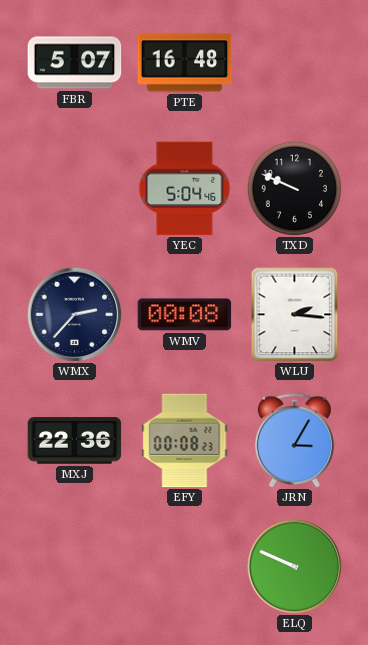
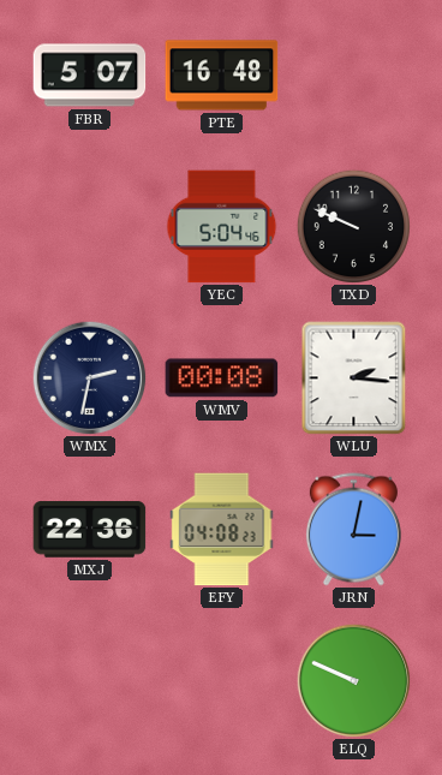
WMX: 2:37 -> 2:32
EFY: 00:08 -> 04:08
JRN: 3:05 -> 3:02
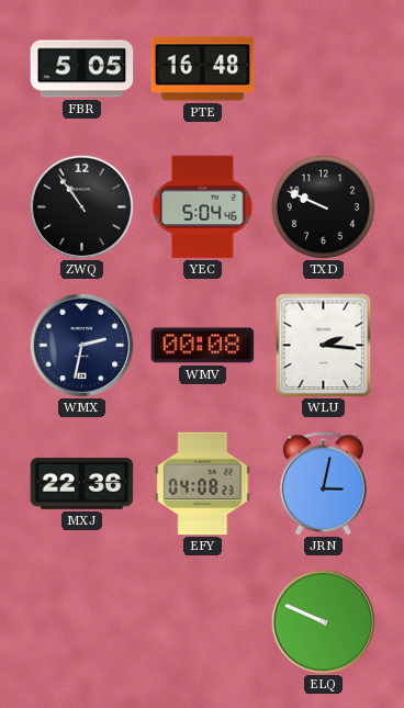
FBR: 5:07 -> 5:05
ZWQ: none -> 10:54
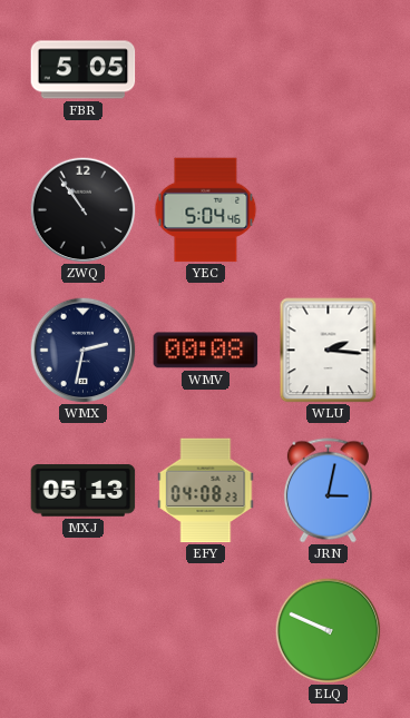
PTE: 16:48 -> none
TXD: 9:49 -> none
MXJ: 22:36 -> 05:13
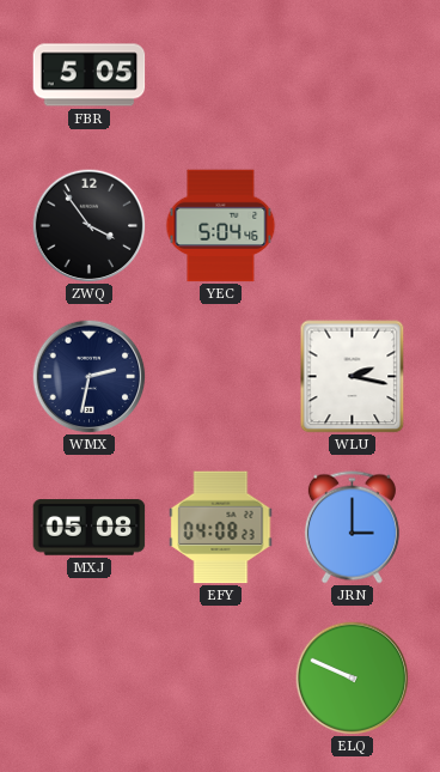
ZWQ: 10:54 -> 3:54
WMV: 00:08 -> none
WLU: 2:16 -> 2:17
MXJ: 05:13 -> 05:08
JRN: 3:02 -> 3:00
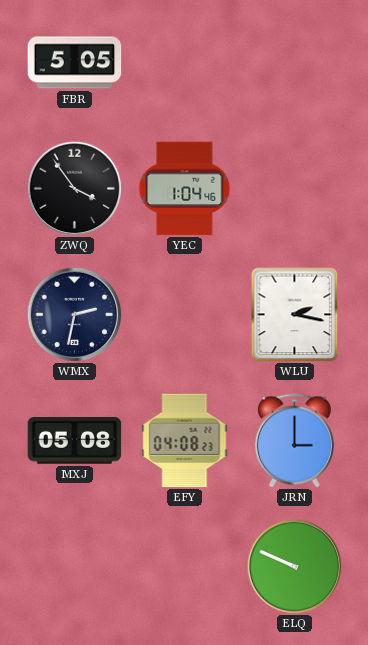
YEC: 5:04 -> 1:04
